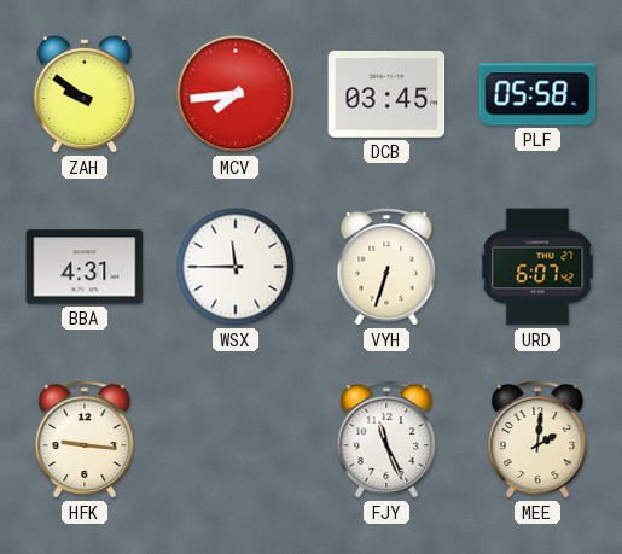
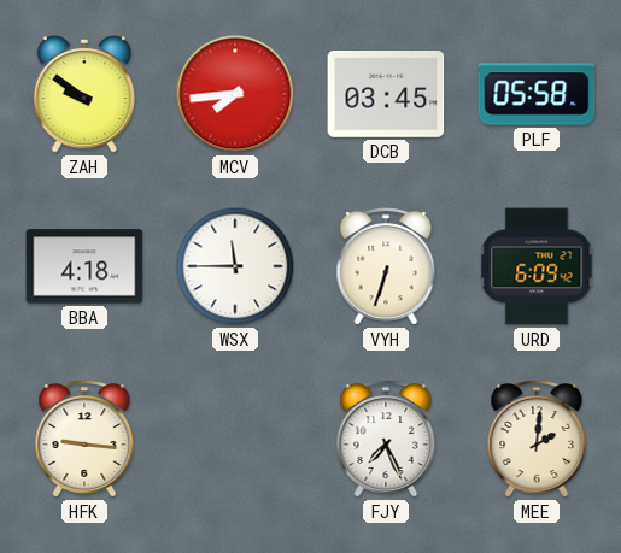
BBA: 4:31 -> 4:18
URD: 6:07 -> 6:09
FJY: 11:26 -> 7:26
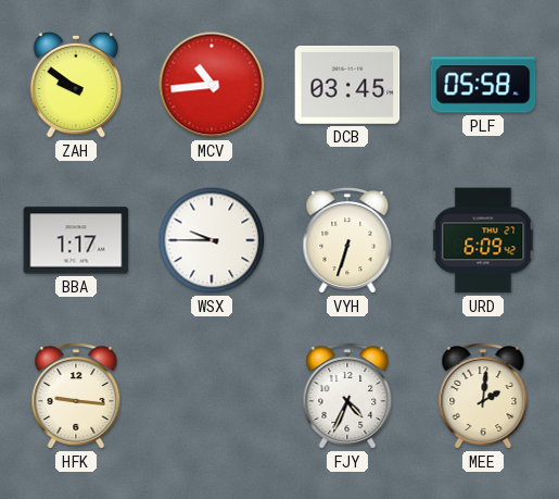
MCV: 7:44 -> 10:44
BBA: 4:18 -> 1:17
WSX: 11:45 -> 9:45
FJY: 7:26 -> 4:34
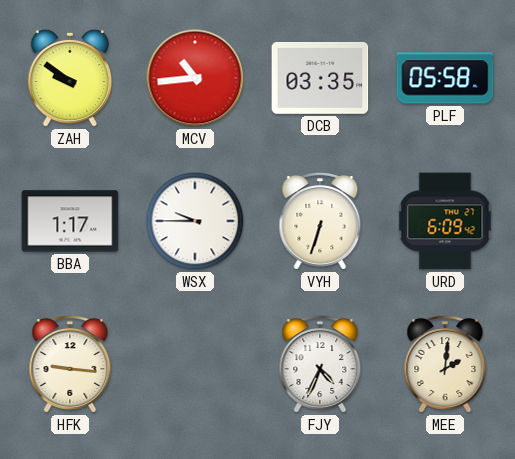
DCB: 03:45 -> 03:35
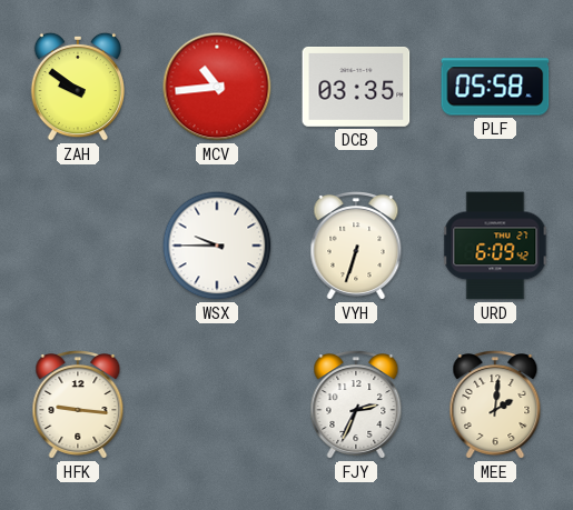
BBA: 1:17 -> none
FJY: 4:34 -> 2:34
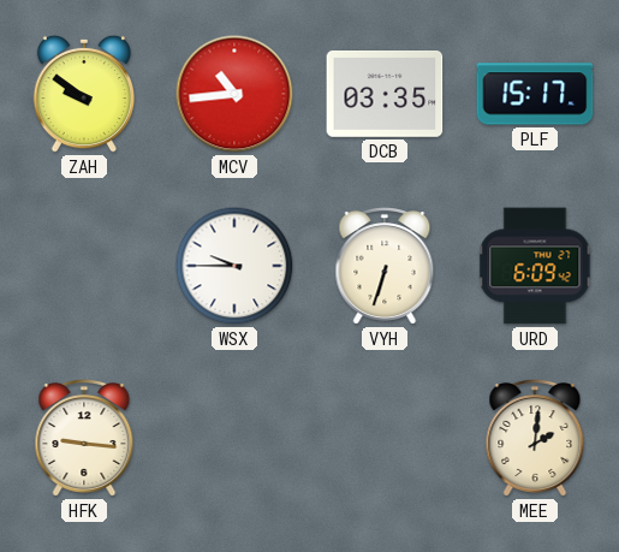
PLF: 05:58 -> 15:17
FJY: 2:34 -> none
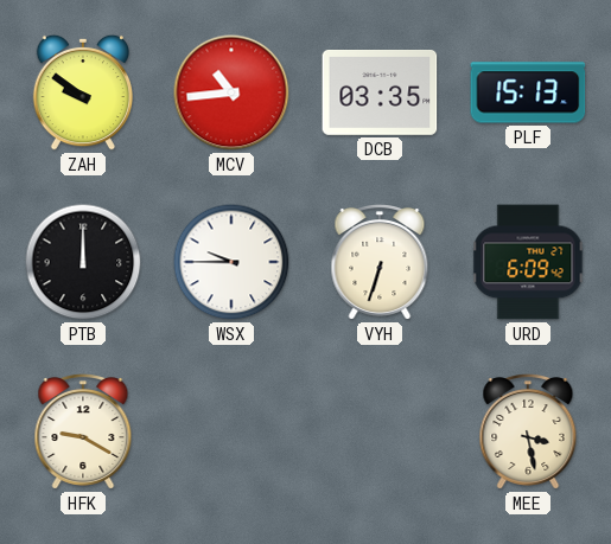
PLF: 15:17 -> 15:13
PTB: none -> 12:00
HFK: 9:16 -> 9:20
MEE: 2:01 -> 3:28
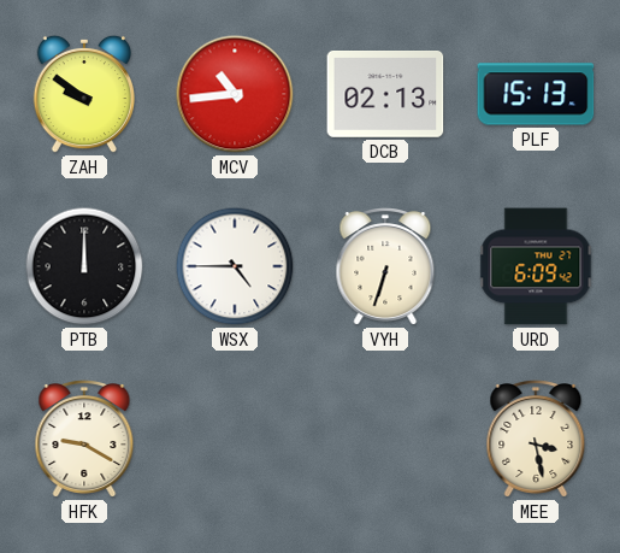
DCB: 03:35 -> 02:13
WSX: 9:45 -> 4:45
